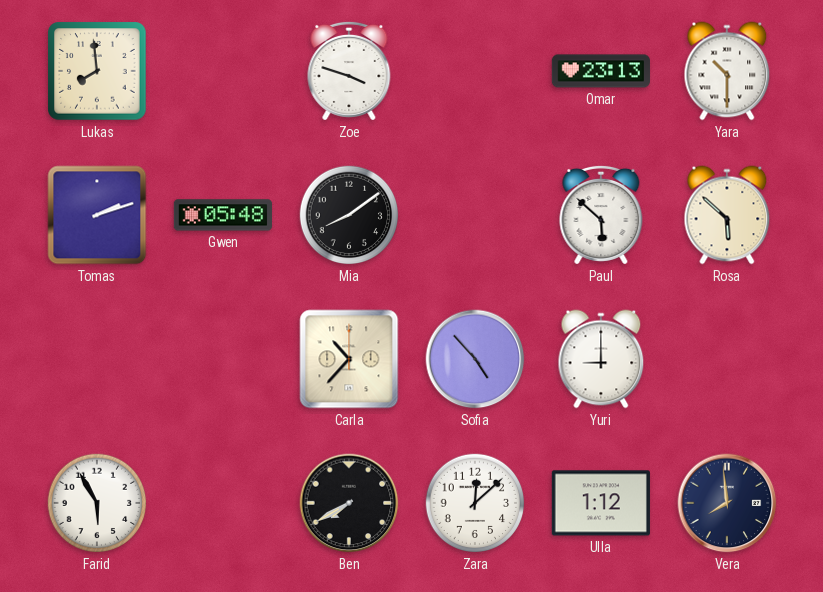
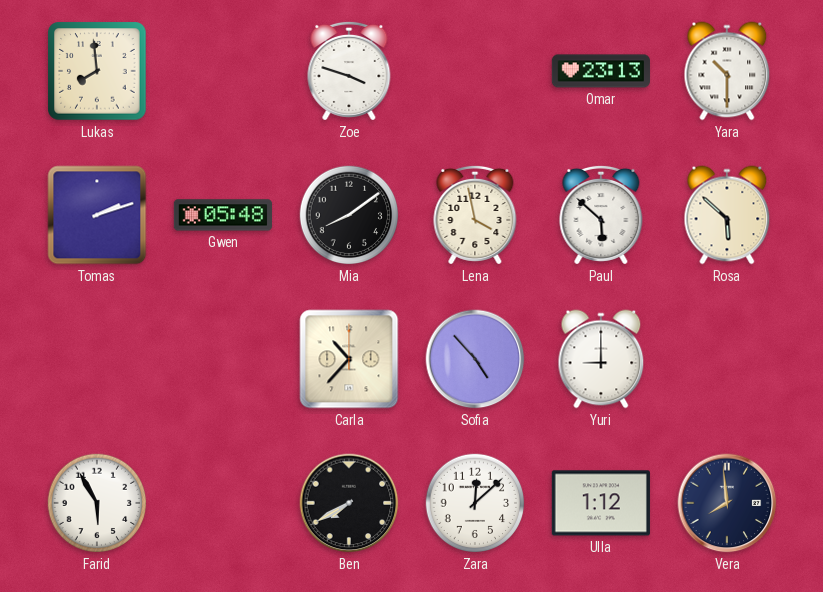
Lena: none -> 3:58
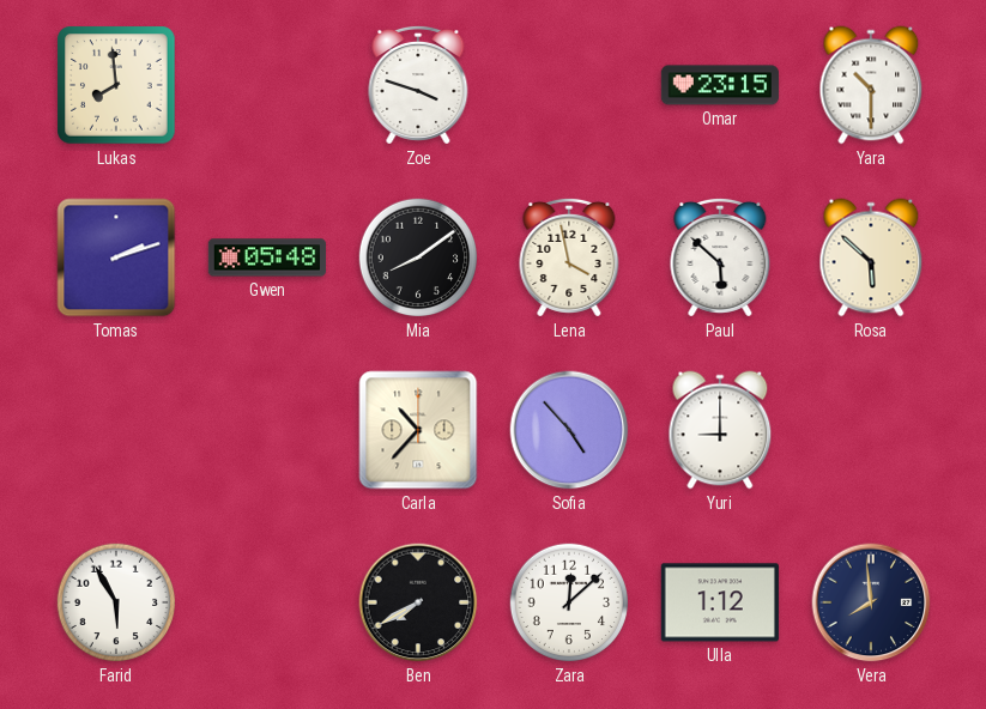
Omar: 23:13 -> 23:15
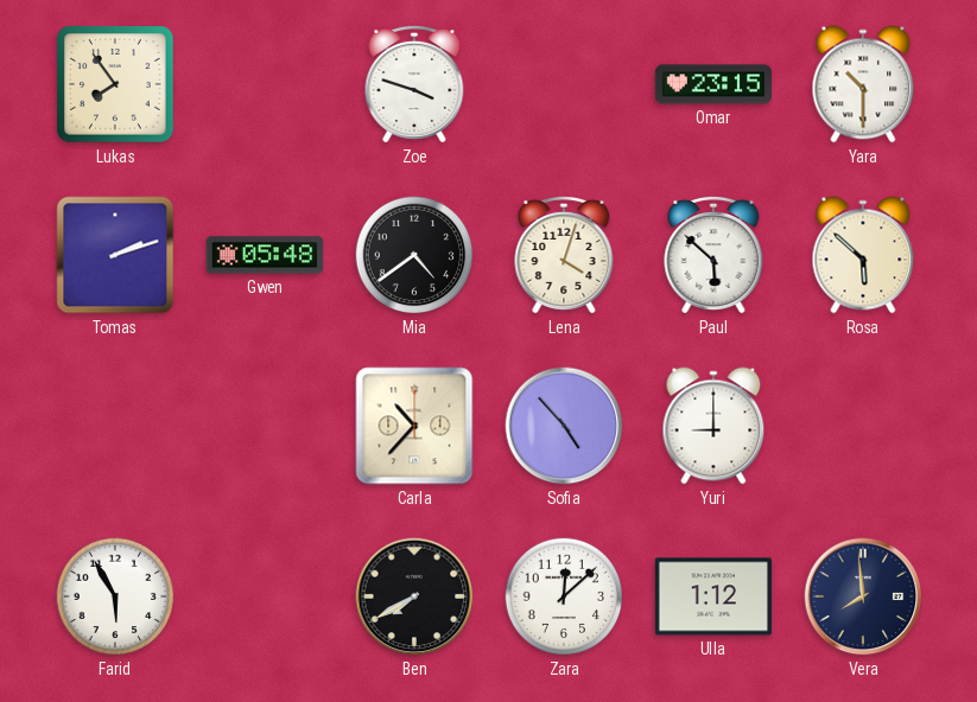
Lukas: 7:59 -> 7:54
Mia: 8:09 -> 4:39
Lena: 3:58 -> 4:03
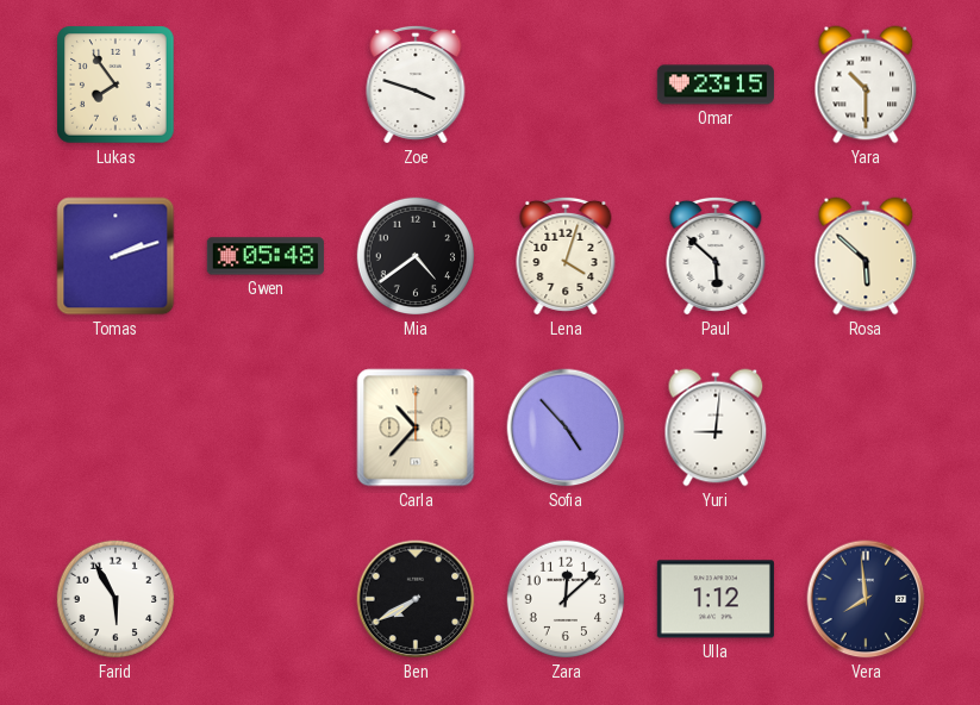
Yuri: 9:00 -> 9:01
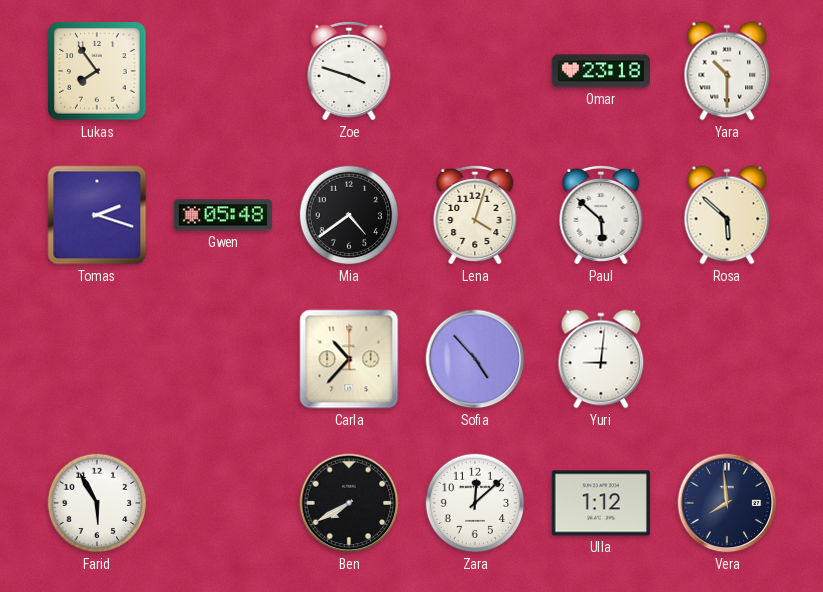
Omar: 23:15 -> 23:18
Tomas: 2:12 -> 2:18
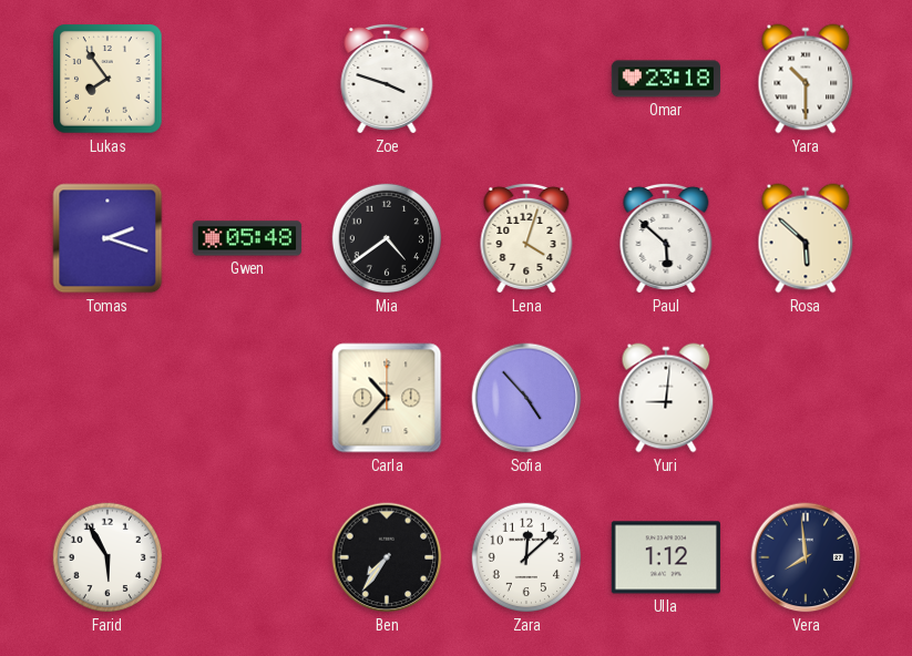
Ben: 7:40 -> 7:36
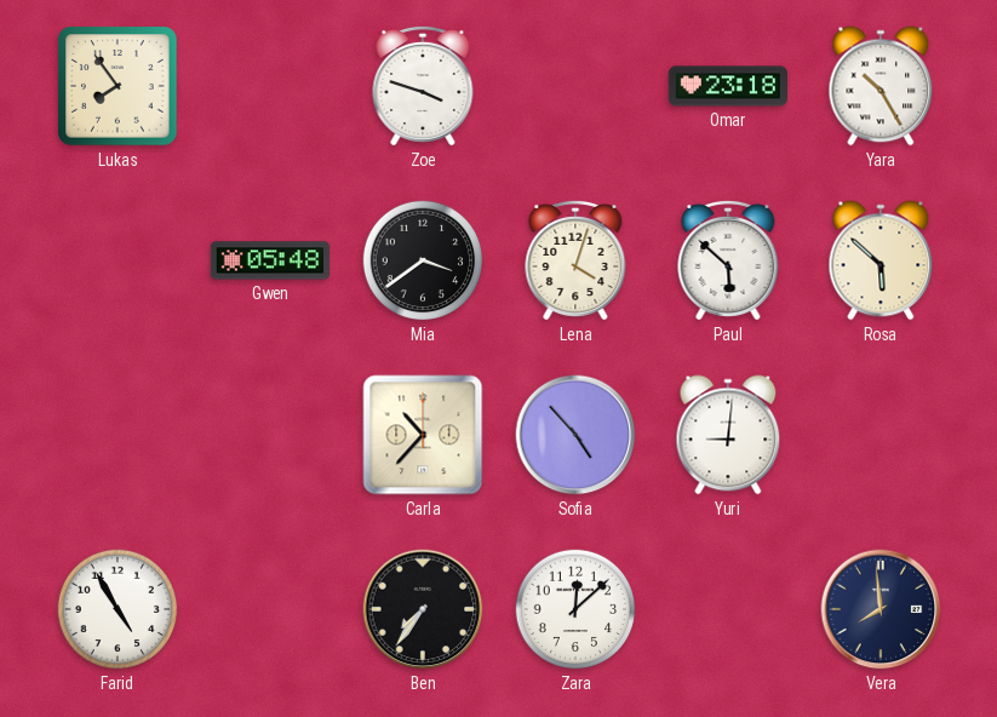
Yara: 10:30 -> 10:25
Tomas: 2:18 -> none
Mia: 4:39 -> 3:39
Farid: 5:55 -> 4:55
Ulla: 1:12 -> none
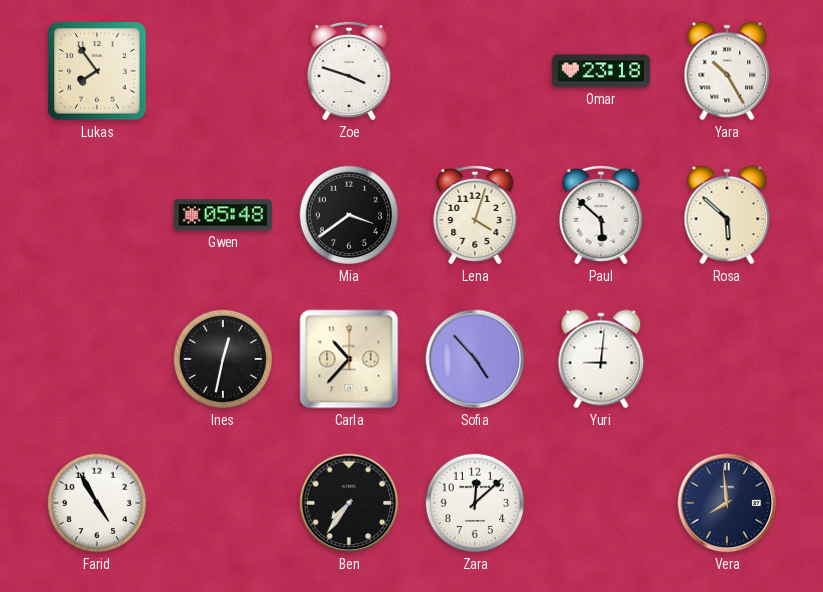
Ines: none -> 12:32
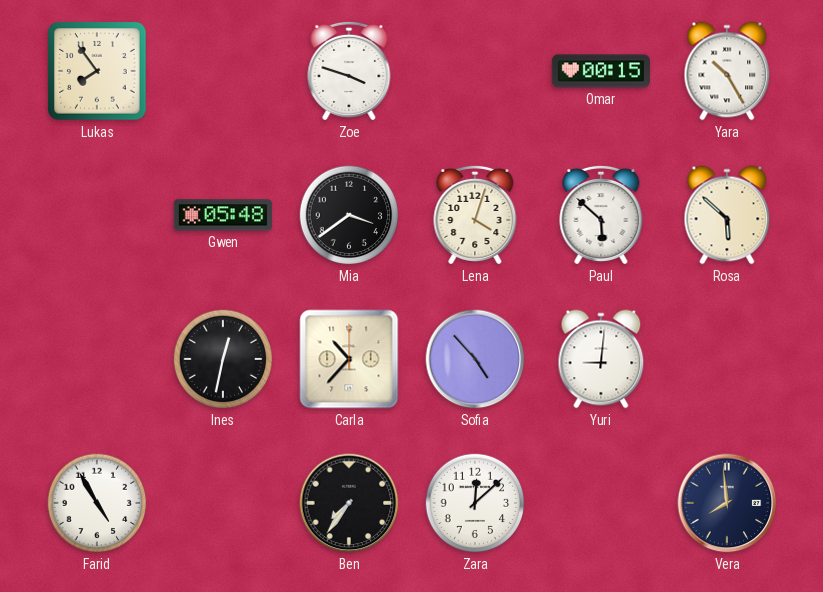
Omar: 23:18 -> 00:15
